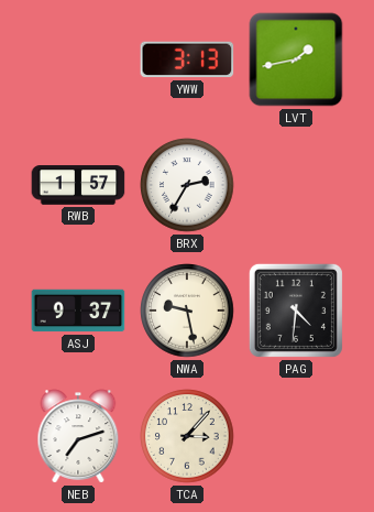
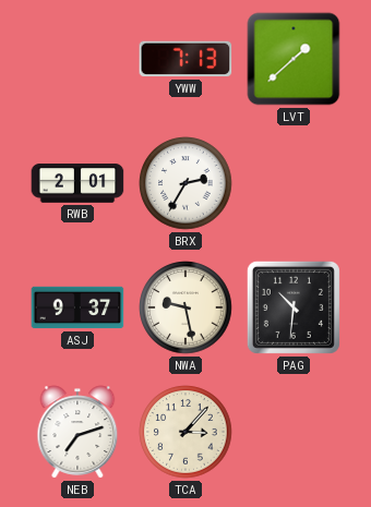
YWW: 3:13 -> 7:13
LVT: 1:43 -> 1:38
RWB: 1:57 -> 2:01
PAG: 4:31 -> 10:31
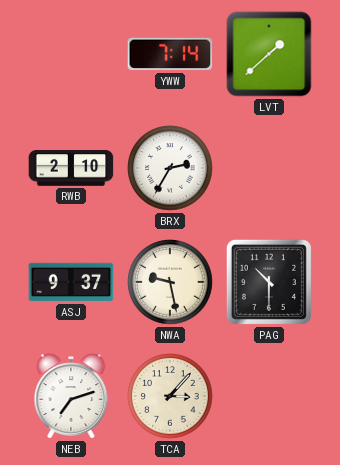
YWW: 7:13 -> 7:14
RWB: 2:01 -> 2:10
PAG: 10:31 -> 10:30
